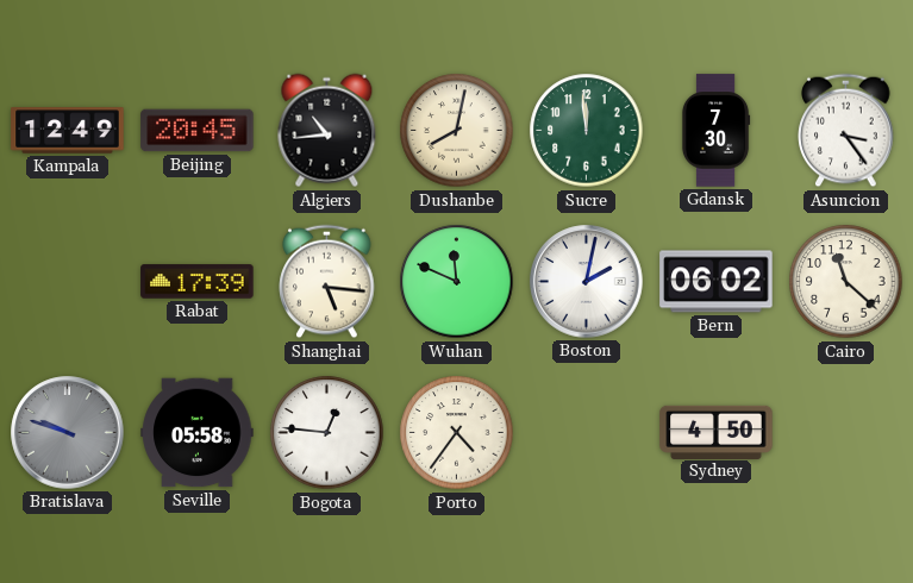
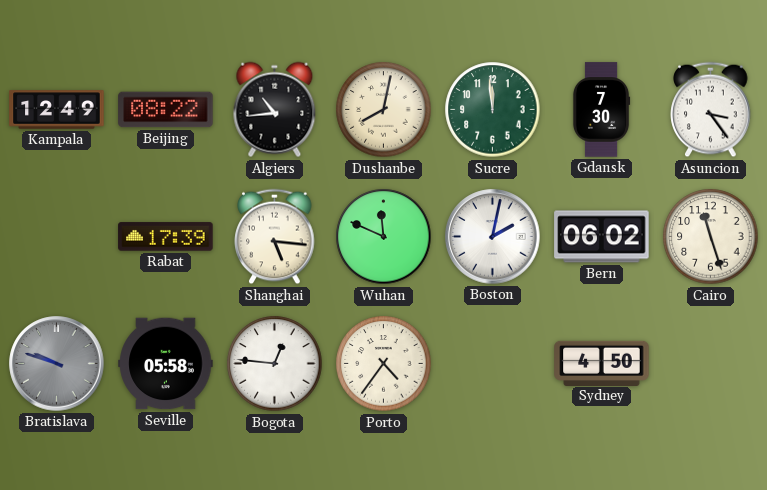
Beijing: 20:45 -> 08:22
Cairo: 11:22 -> 11:27
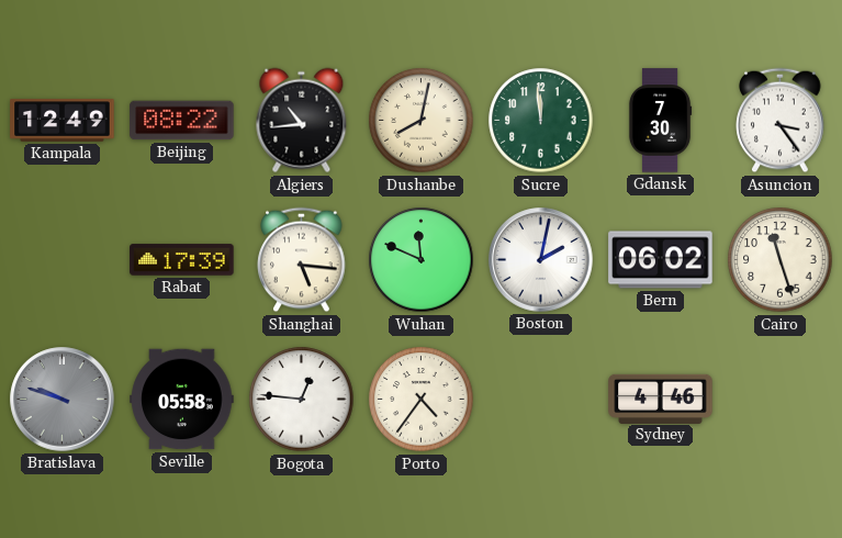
Sydney: 4:50 -> 4:46
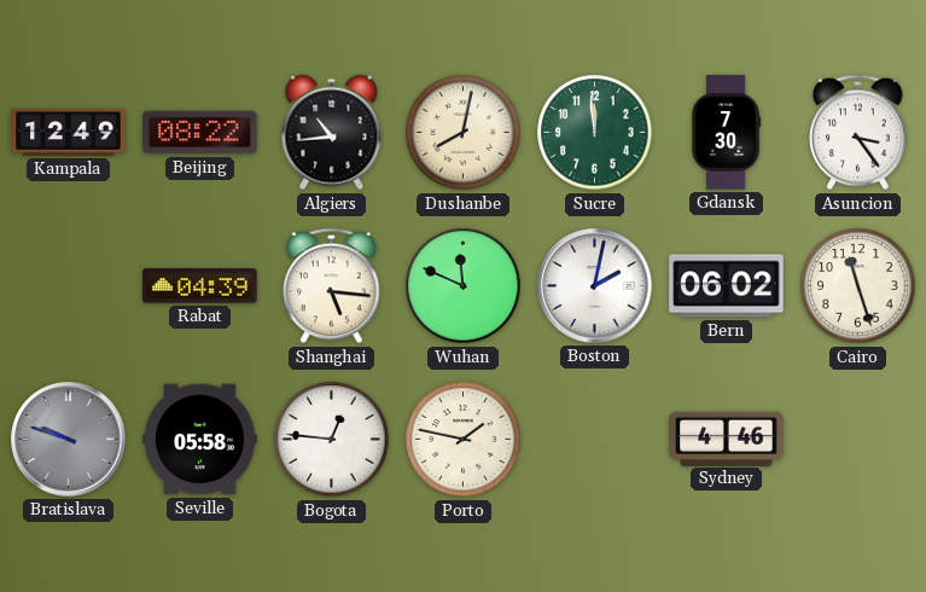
Rabat: 17:39 -> 04:39
Porto: 4:36 -> 1:47
